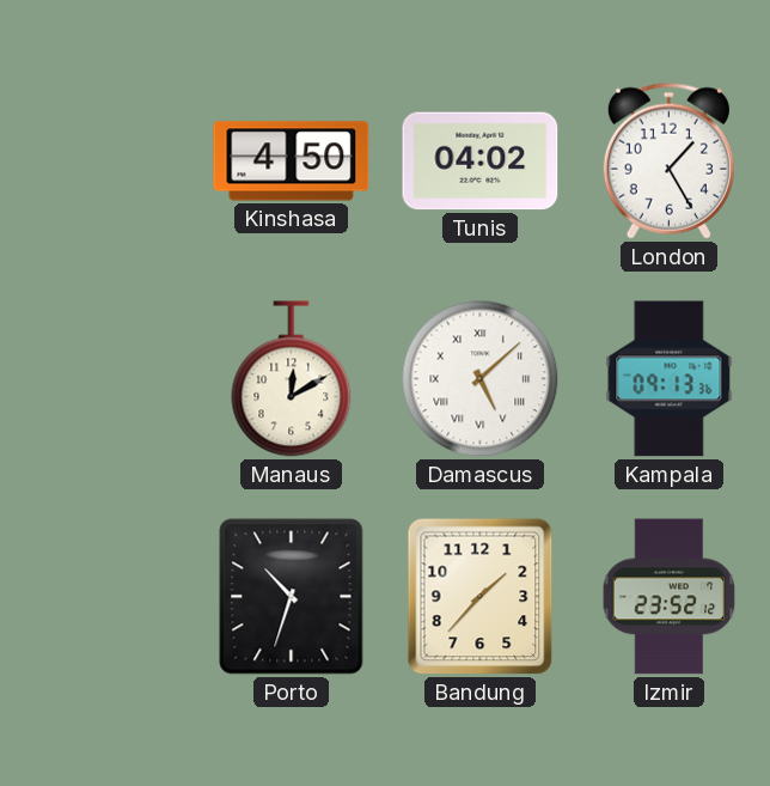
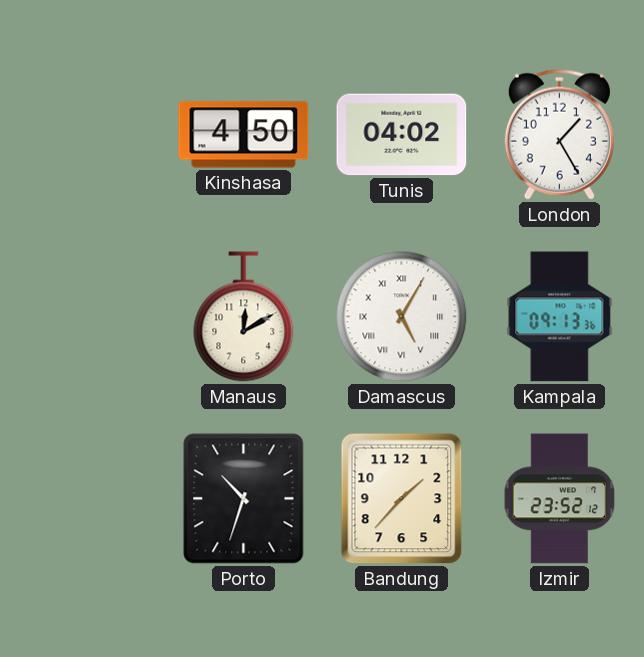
Damascus: 5:08 -> 5:05
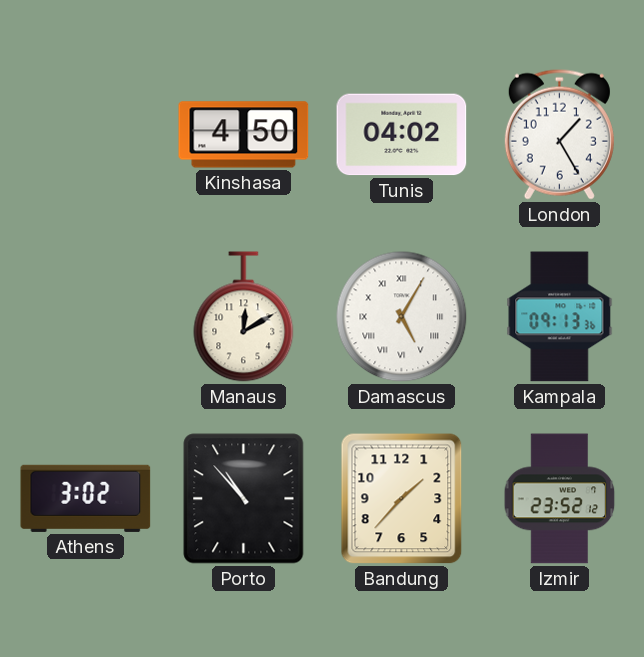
Athens: none -> 3:02
Porto: 10:33 -> 10:53
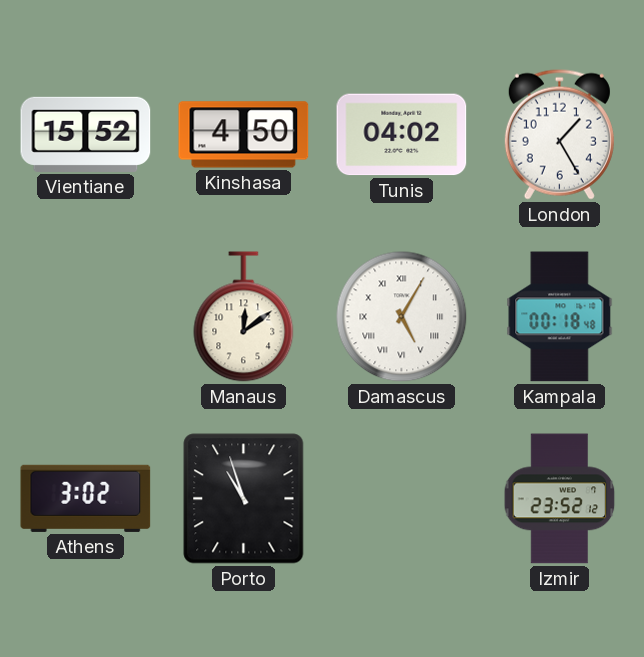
Vientiane: none -> 15:52
Manaus: 12:10 -> 12:09
Kampala: 09:13 -> 00:18
Porto: 10:53 -> 10:57
Bandung: 1:37 -> none
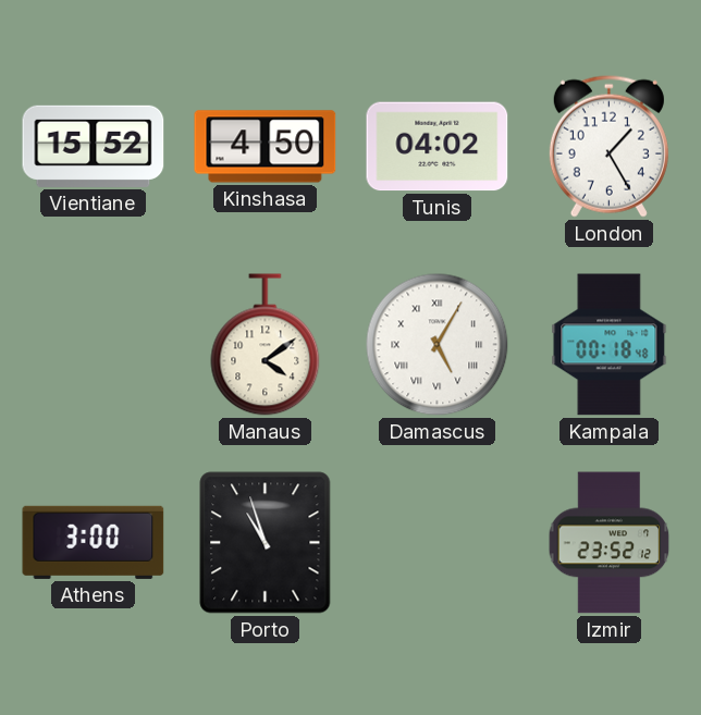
Manaus: 12:09 -> 4:09
Athens: 3:02 -> 3:00
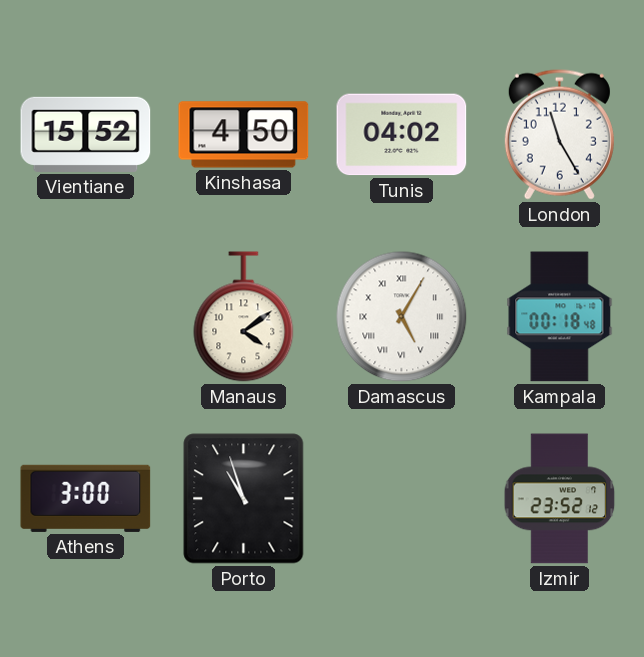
London: 1:25 -> 11:25
